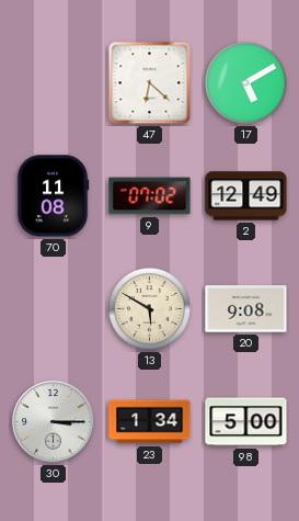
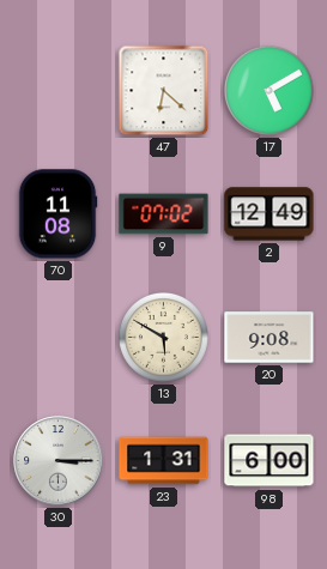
23: 1:34 -> 1:31
98: 5:00 -> 6:00
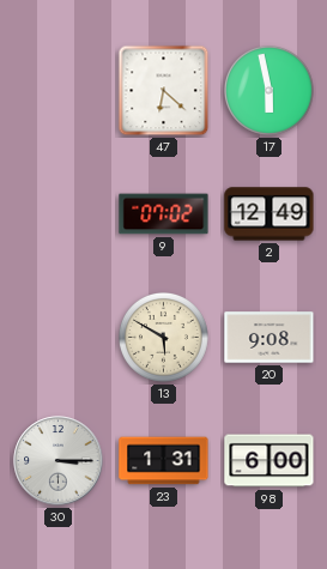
17: 5:10 -> 5:58
70: 11:08 -> none
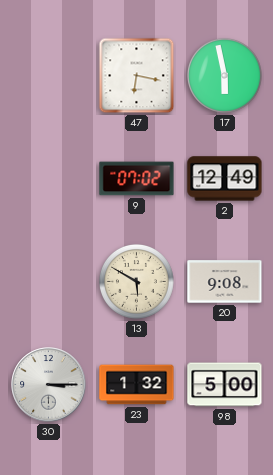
47: 6:22 -> 6:17
23: 1:31 -> 1:32
98: 6:00 -> 5:00
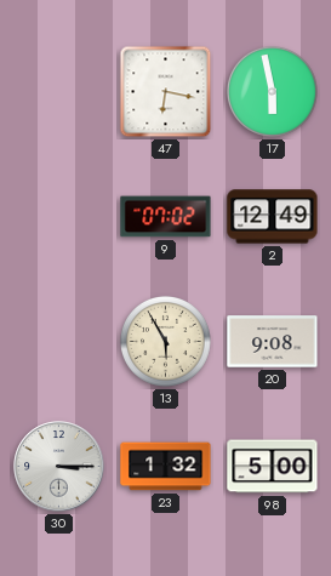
13: 5:50 -> 5:55
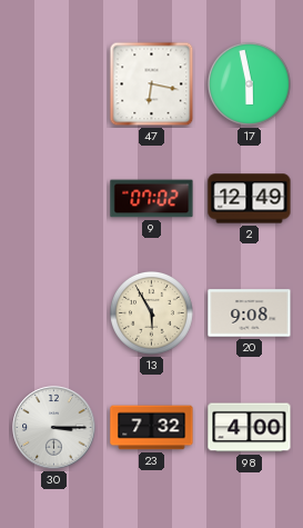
23: 1:32 -> 7:32
98: 5:00 -> 4:00
